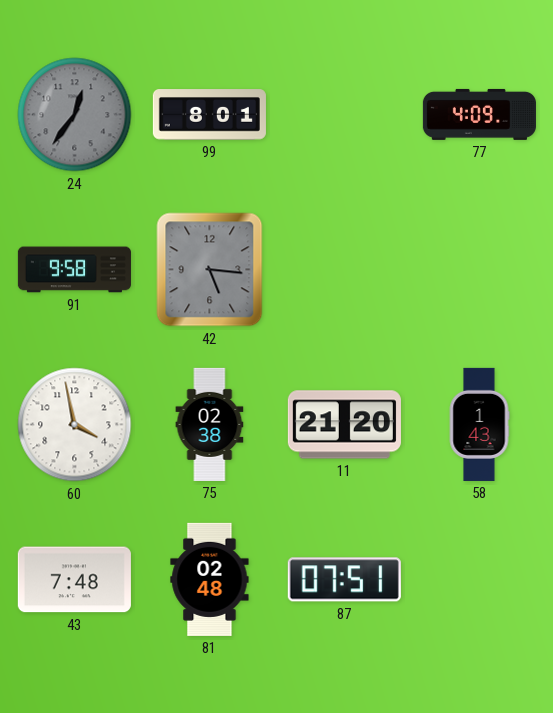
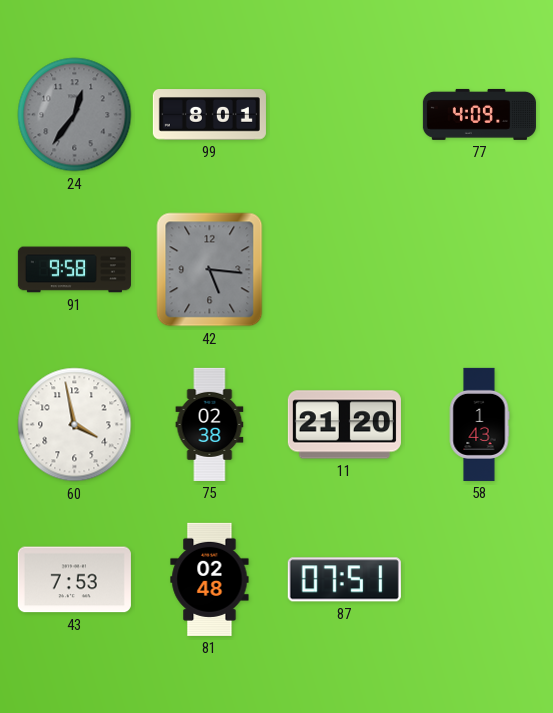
43: 7:48 -> 7:53
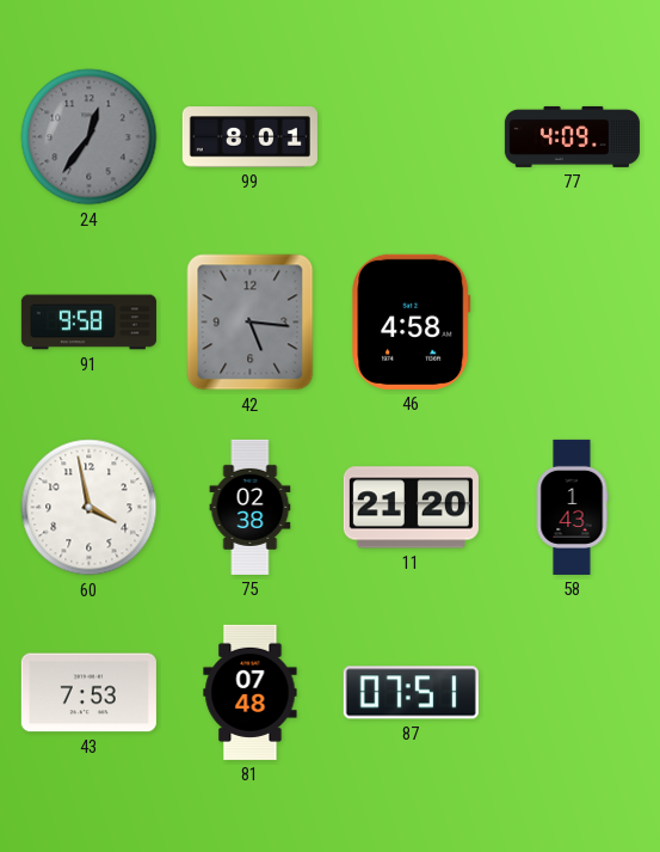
46: none -> 4:58
81: 02:48 -> 07:48
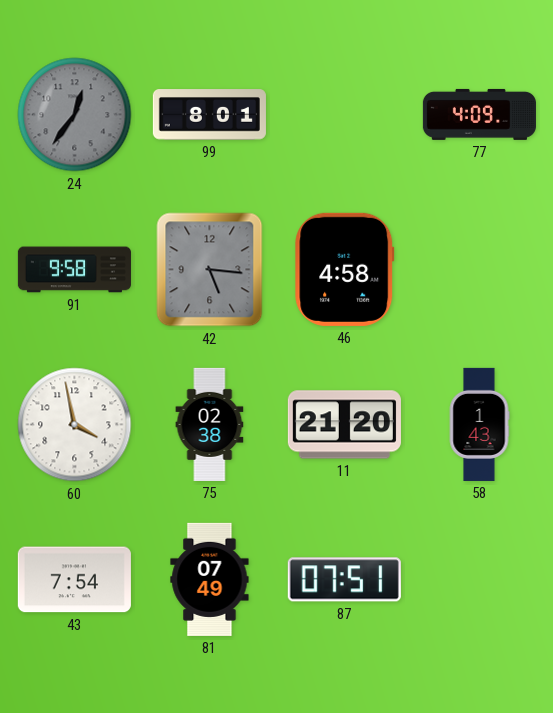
43: 7:53 -> 7:54
81: 07:48 -> 07:49
